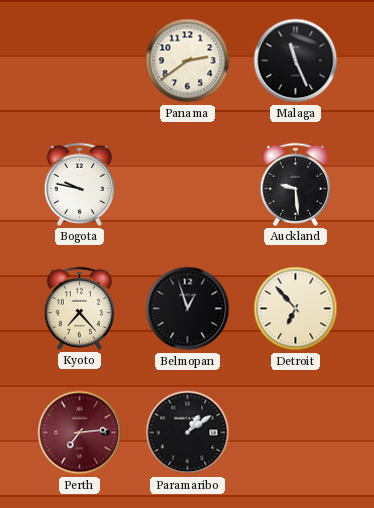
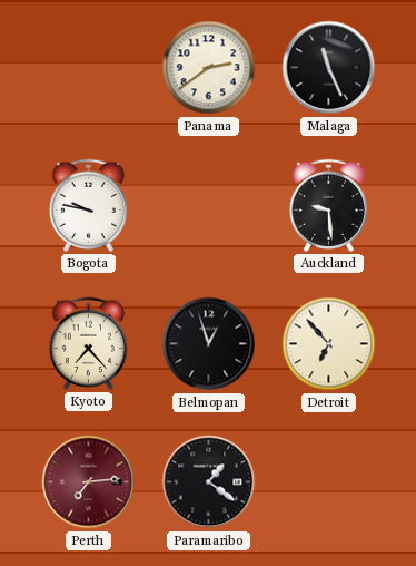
Paramaribo: 1:09 -> 1:21
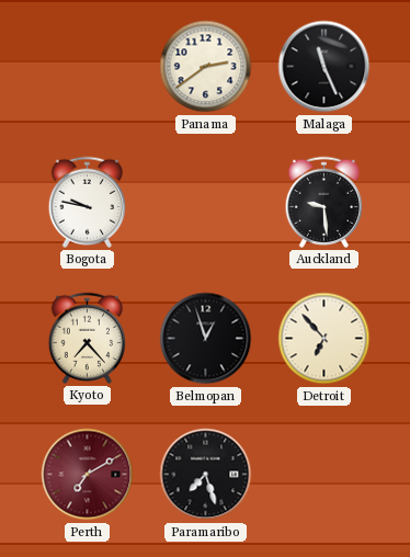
Perth: 7:14 -> 7:10
Paramaribo: 1:21 -> 7:27
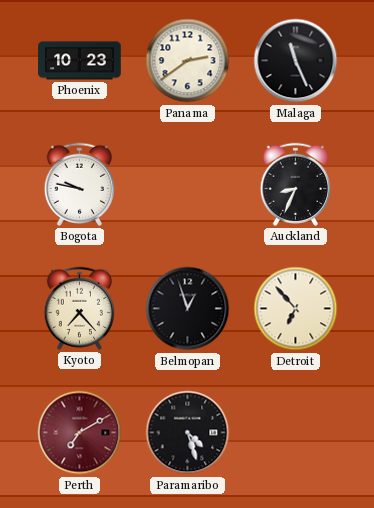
Phoenix: none -> 10:23
Auckland: 9:29 -> 8:34
Paramaribo: 7:27 -> 4:27
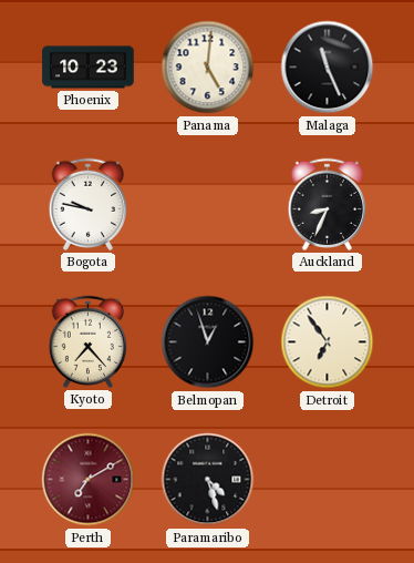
Panama: 2:39 -> 5:01
Detroit: 6:53 -> 6:54
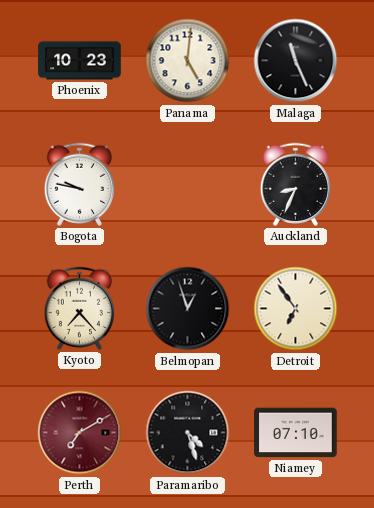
Niamey: none -> 07:10
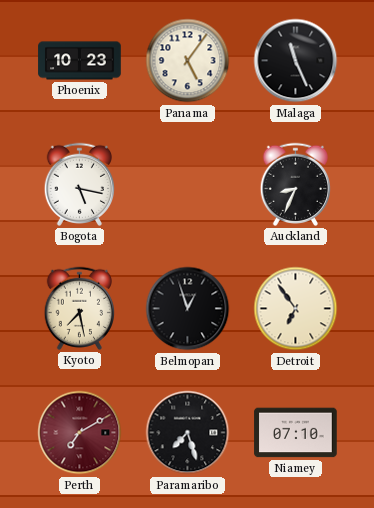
Panama: 5:01 -> 5:06
Bogota: 9:47 -> 5:17
Kyoto: 7:23 -> 7:28
Paramaribo: 4:27 -> 7:27
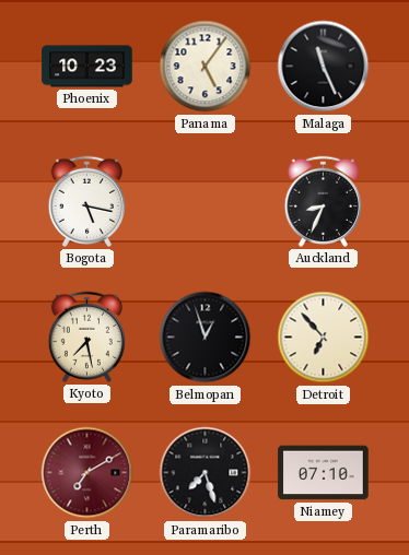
Detroit: 6:54 -> 6:53
